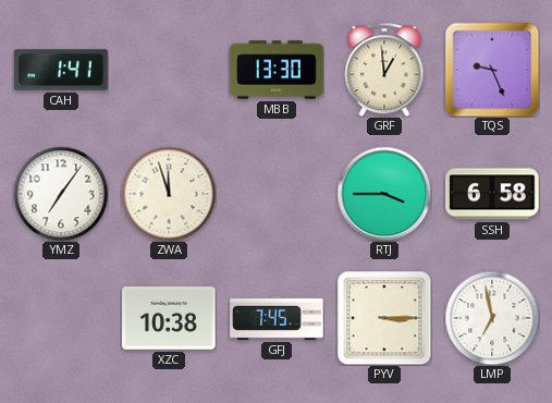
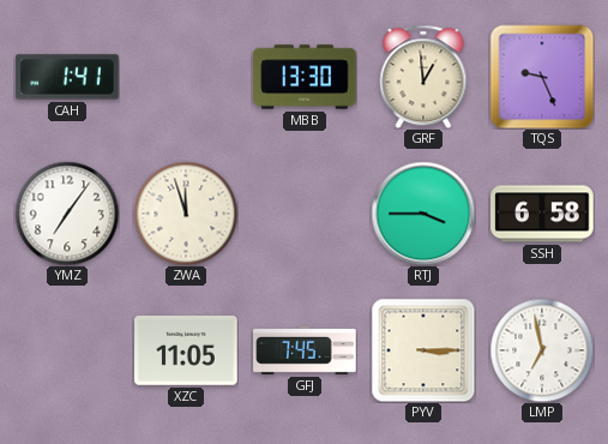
XZC: 10:38 -> 11:05
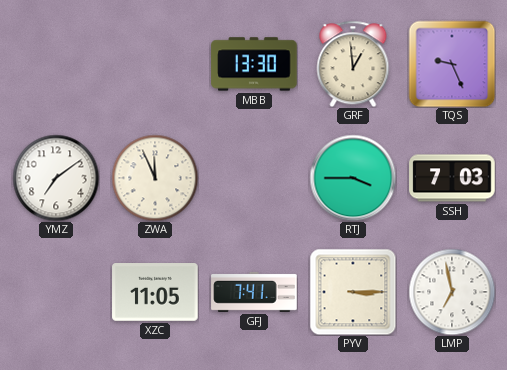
CAH: 1:41 -> none
YMZ: 7:06 -> 7:09
ZWA: 11:57 -> 11:56
SSH: 6:58 -> 7:03
GFJ: 7:45 -> 7:41
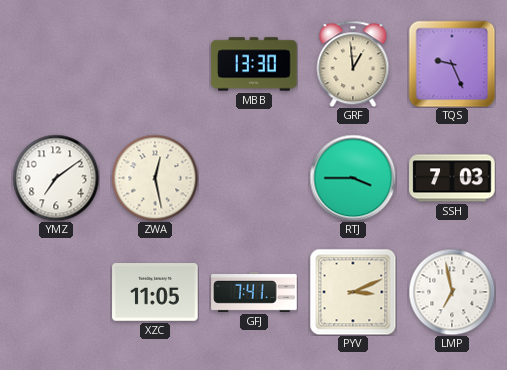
ZWA: 11:56 -> 12:28
PYV: 3:15 -> 3:11
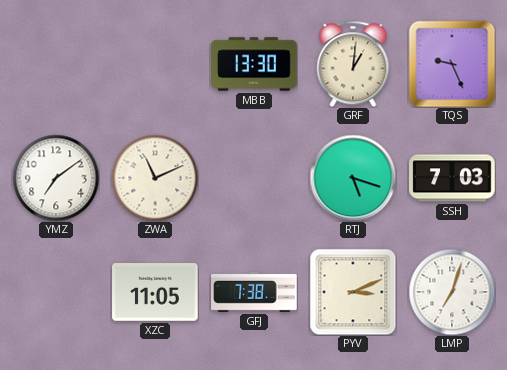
GRF: 12:59 -> 1:01
ZWA: 12:28 -> 11:11
RTJ: 3:45 -> 5:18
GFJ: 7:41 -> 7:38
LMP: 6:58 -> 7:03
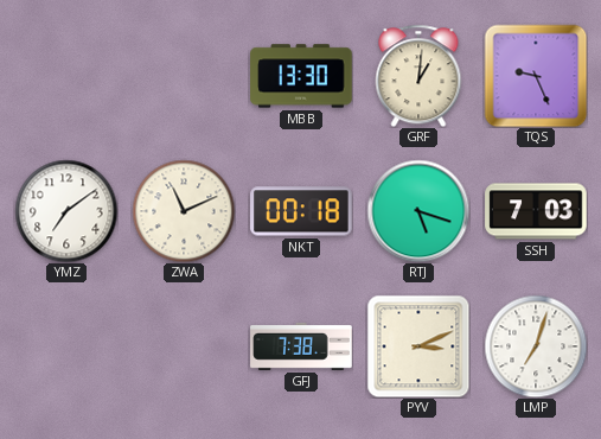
NKT: none -> 00:18
XZC: 11:05 -> none
